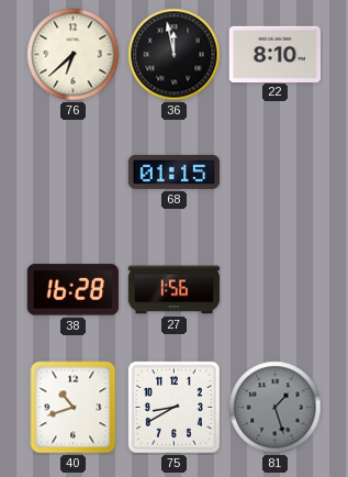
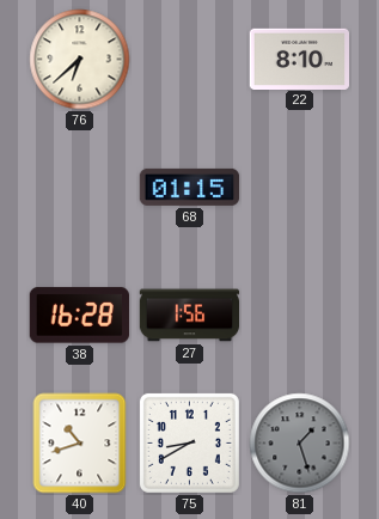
36: 11:58 -> none
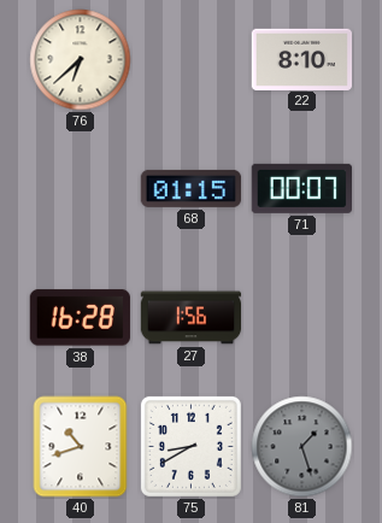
71: none -> 00:07
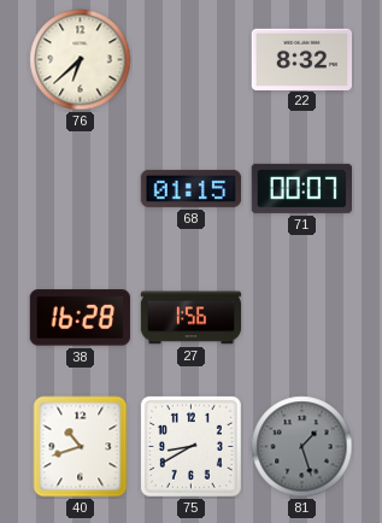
22: 8:10 -> 8:32
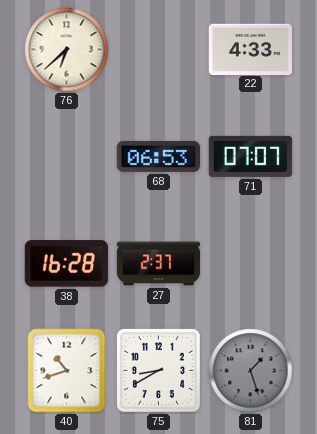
22: 8:32 -> 4:33
68: 01:15 -> 06:53
71: 00:07 -> 07:07
27: 1:56 -> 2:37
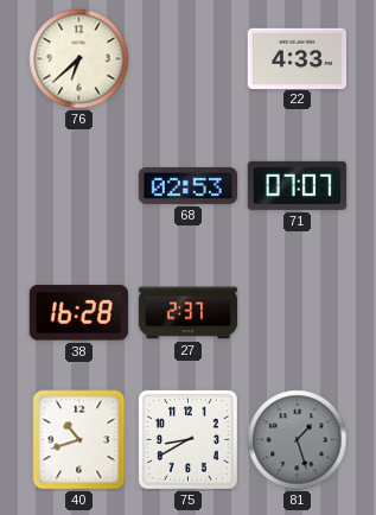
68: 06:53 -> 02:53
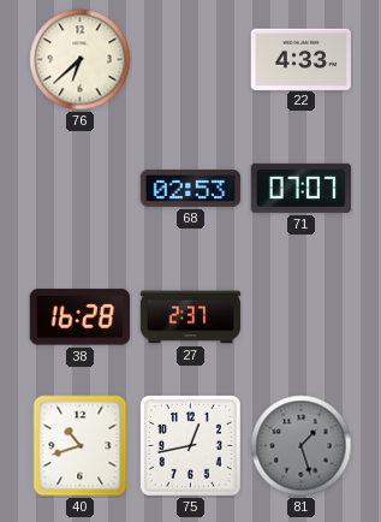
75: 8:40 -> 12:43
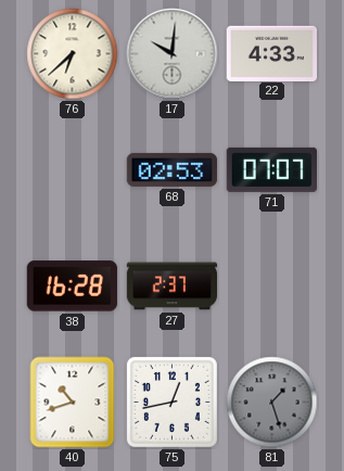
17: none -> 10:01
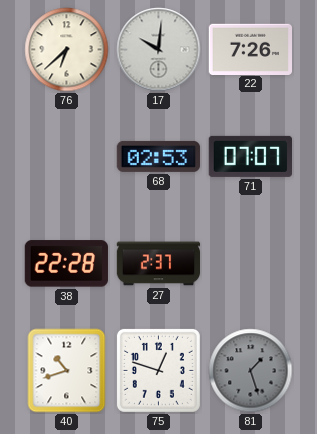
22: 4:33 -> 7:26
38: 16:28 -> 22:28
75: 12:43 -> 12:48
